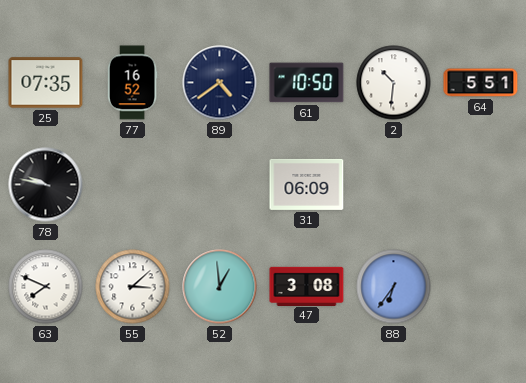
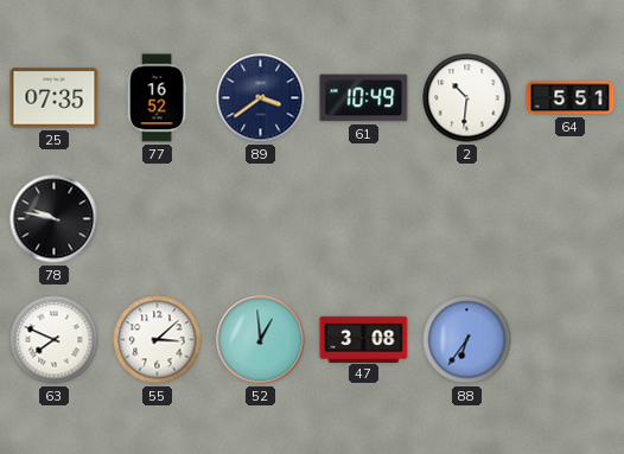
89: 4:39 -> 3:39
61: 10:50 -> 10:49
31: 06:09 -> none
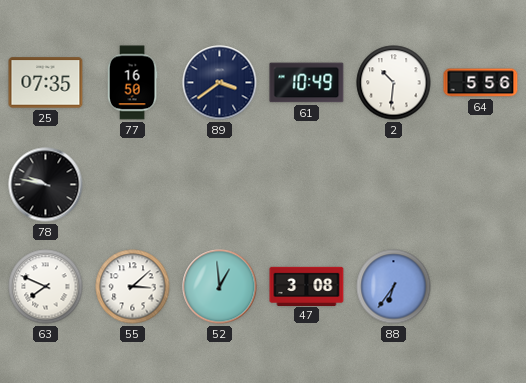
77: 16:52 -> 16:50
64: 5:51 -> 5:56
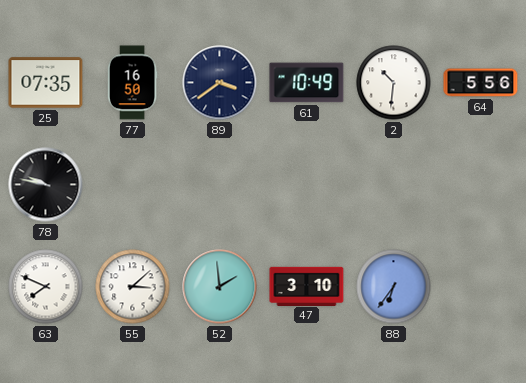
52: 12:59 -> 1:59
47: 3:08 -> 3:10
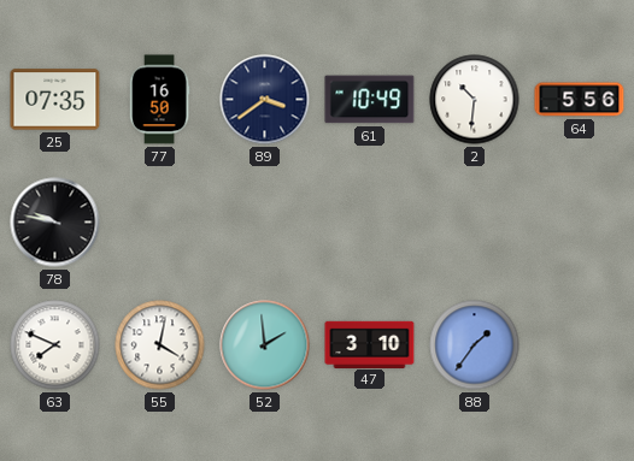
55: 3:08 -> 4:02
88: 6:36 -> 1:36
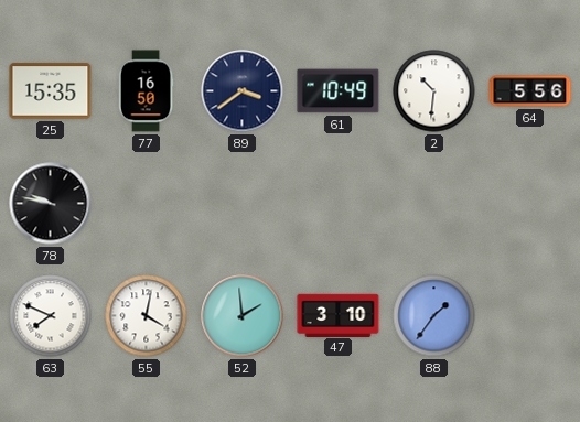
25: 07:35 -> 15:35
